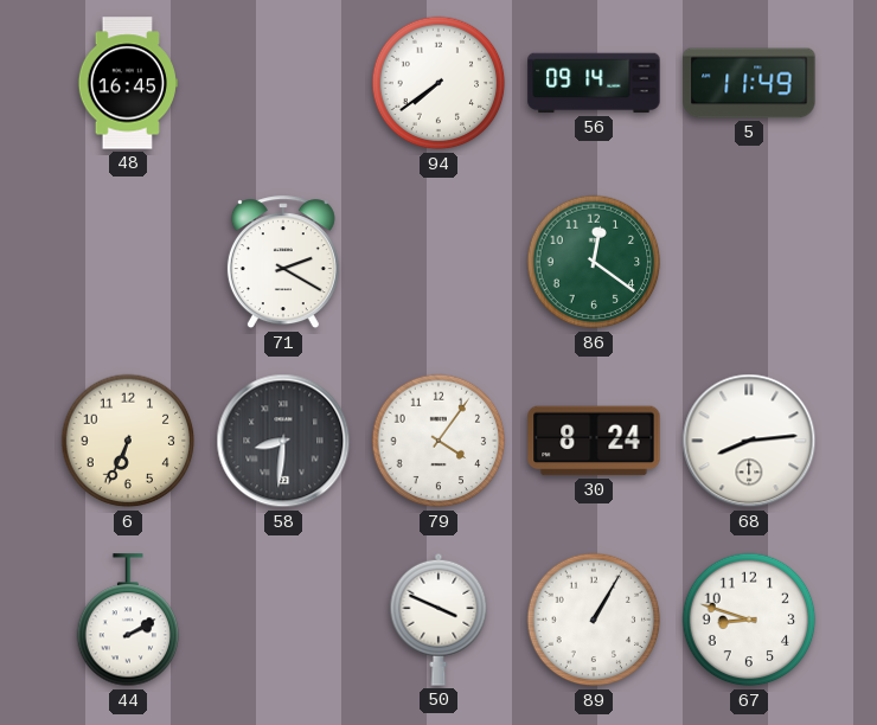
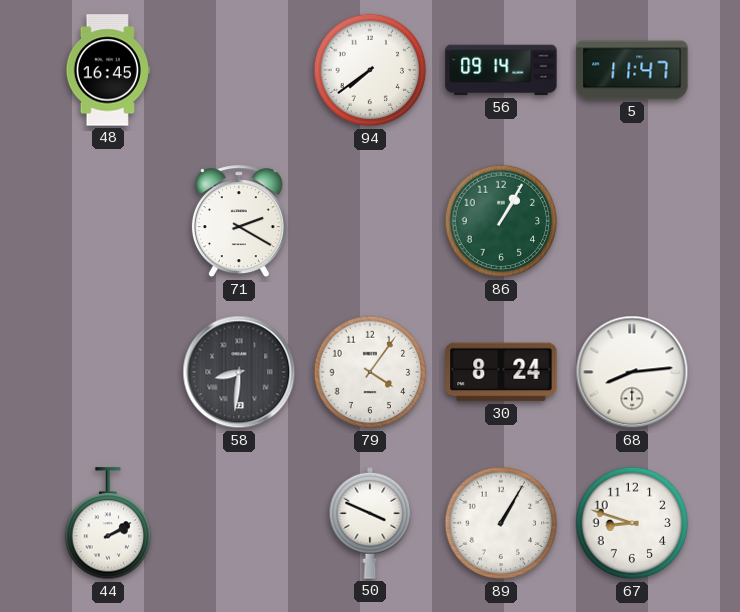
5: 11:49 -> 11:47
86: 12:21 -> 1:05
6: 6:34 -> none
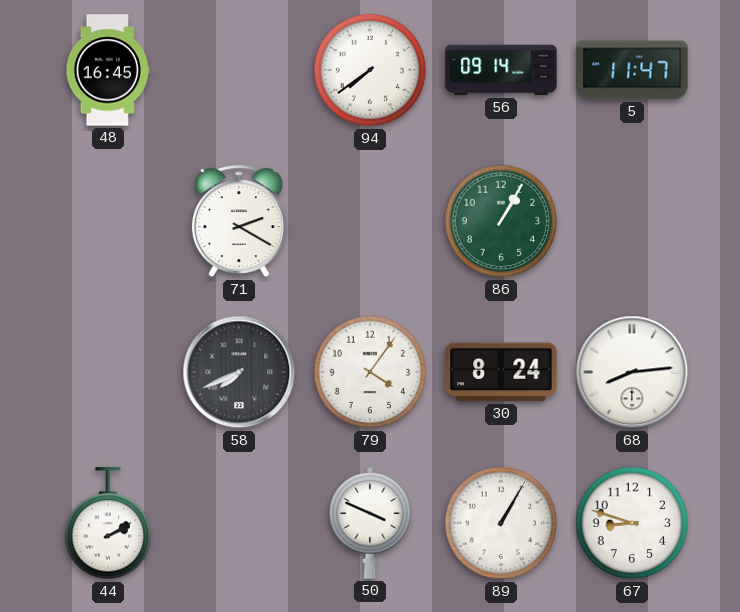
58: 8:31 -> 7:41
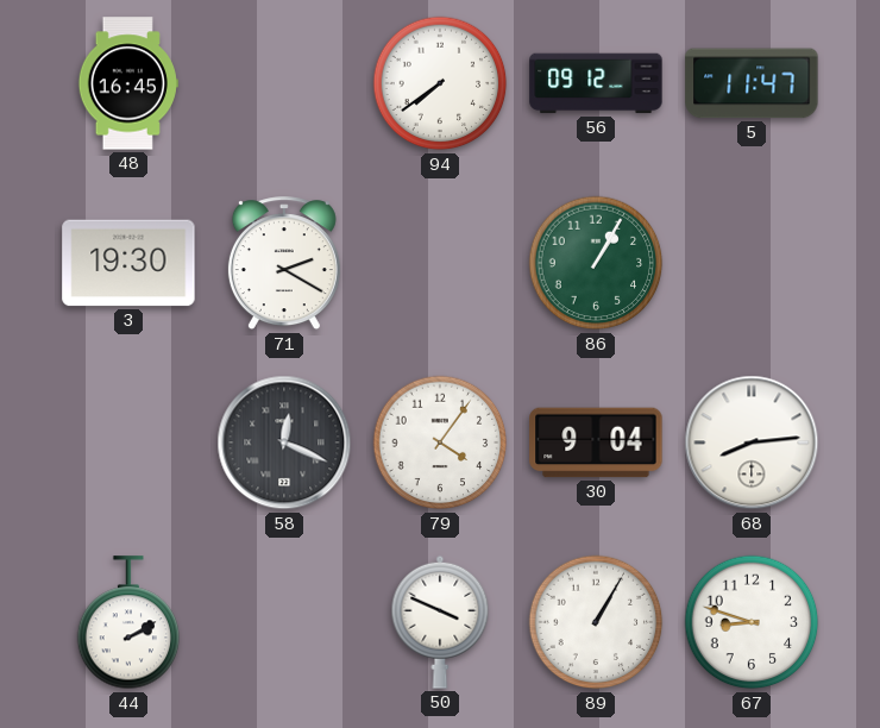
56: 09:14 -> 09:12
3: none -> 19:30
58: 7:41 -> 12:19
30: 8:24 -> 9:04
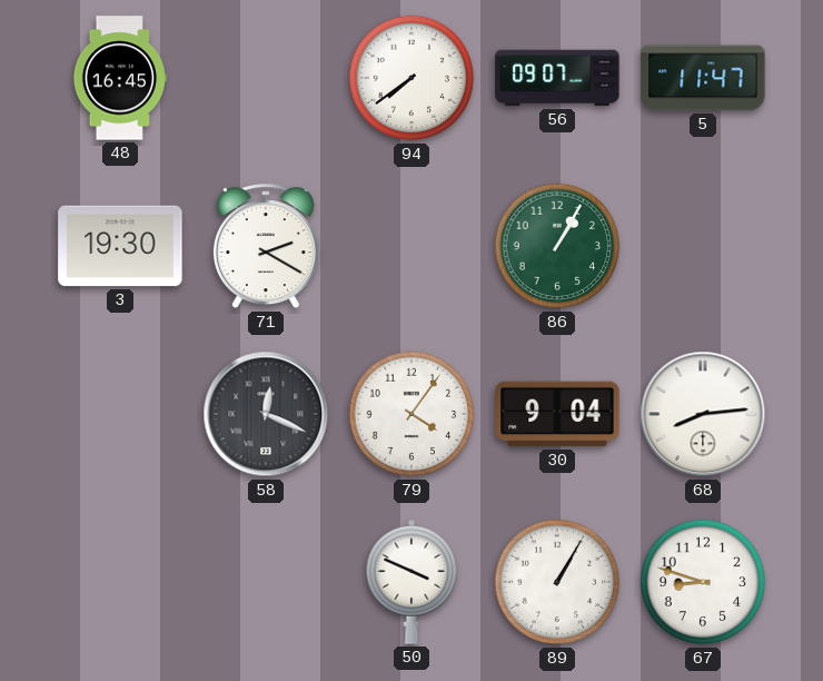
56: 09:12 -> 09:07
44: 2:10 -> none
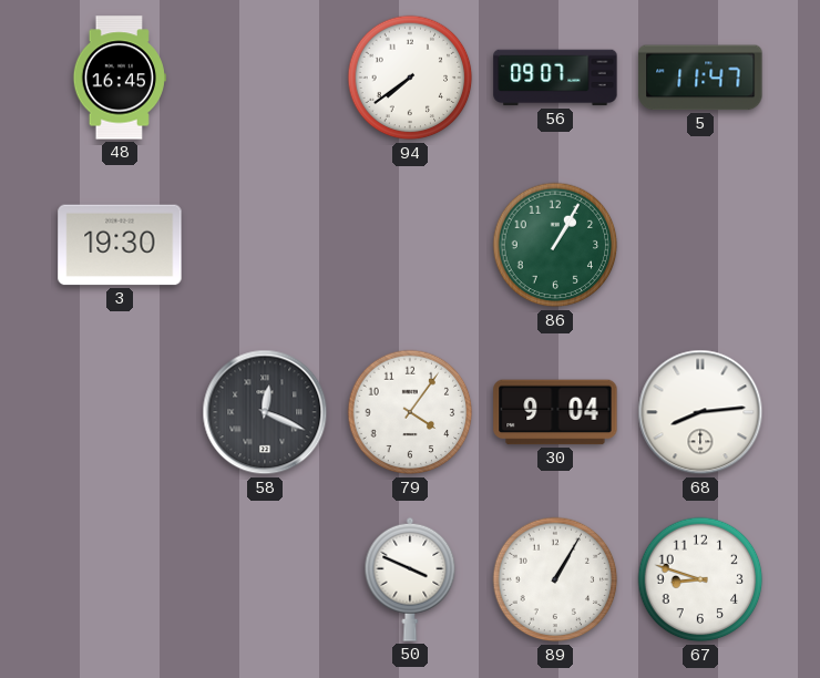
71: 2:20 -> none
